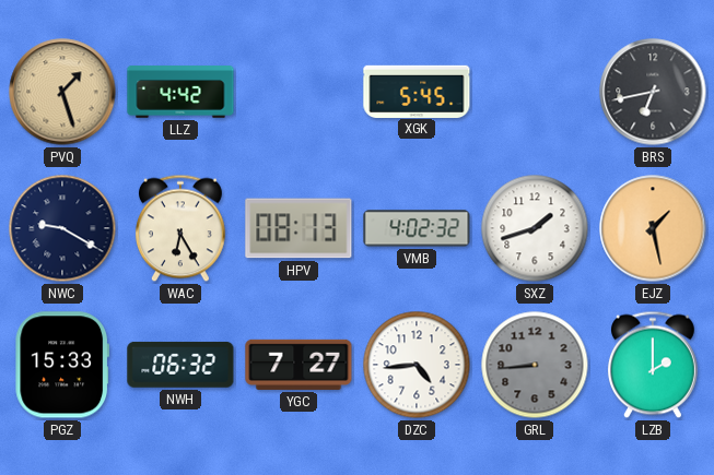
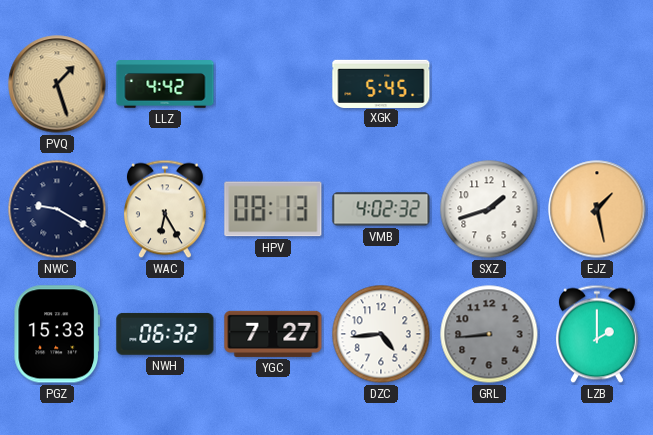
BRS: 6:43 -> none
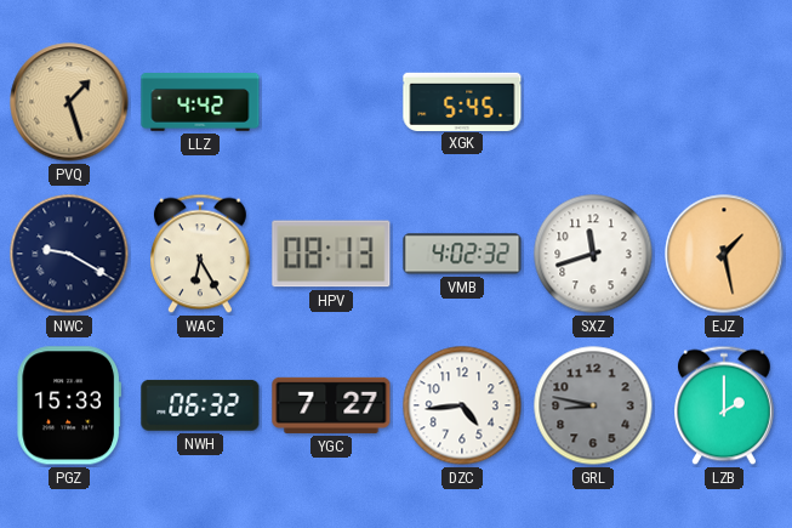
SXZ: 1:42 -> 11:42
GRL: 8:44 -> 8:47
